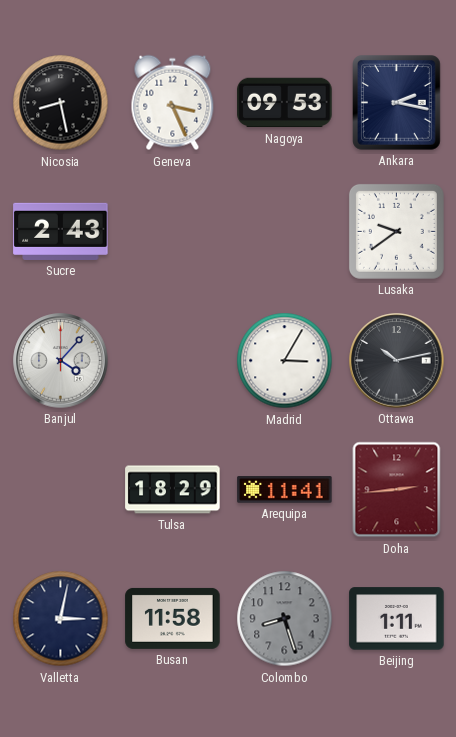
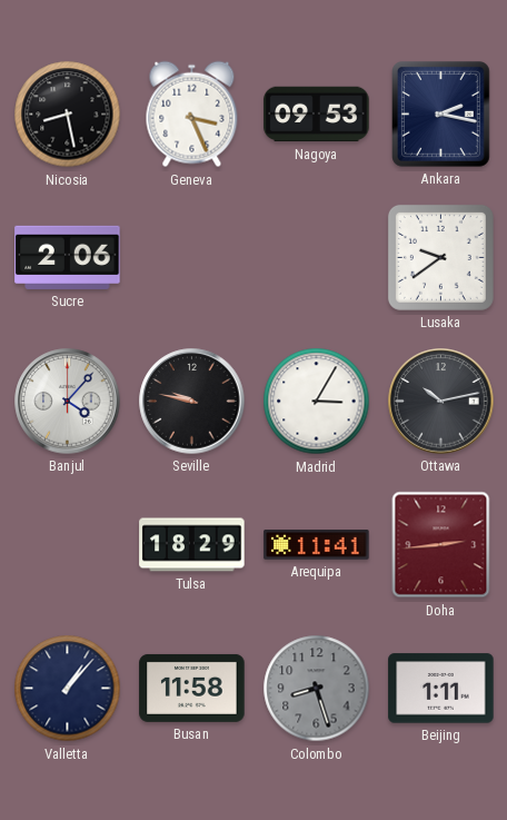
Sucre: 2:43 -> 2:06
Seville: none -> 9:47
Valletta: 3:02 -> 1:07
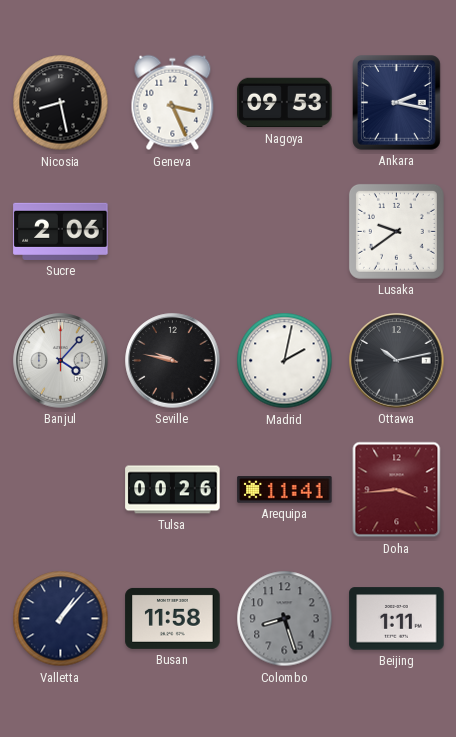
Madrid: 3:05 -> 2:02
Tulsa: 18:29 -> 00:26
Doha: 2:44 -> 3:44
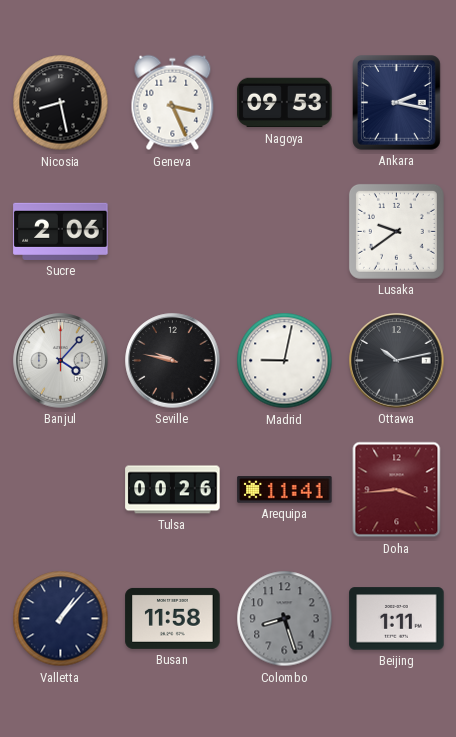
Madrid: 2:02 -> 9:02
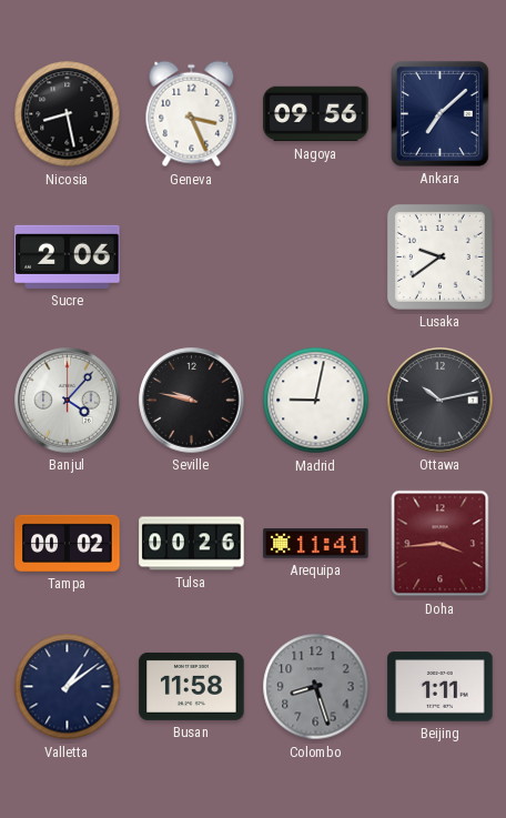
Nagoya: 09:53 -> 09:56
Ankara: 2:17 -> 7:08
Tampa: none -> 00:02
Valletta: 1:07 -> 1:09
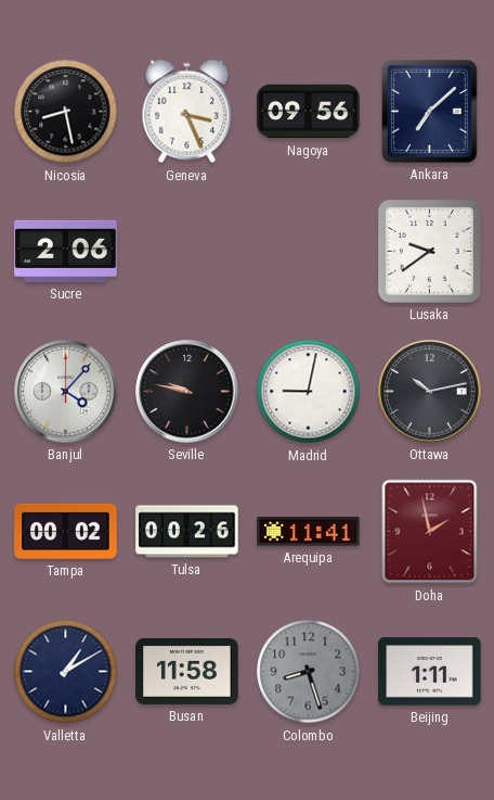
Doha: 3:44 -> 1:58
Valletta: 1:09 -> 1:10
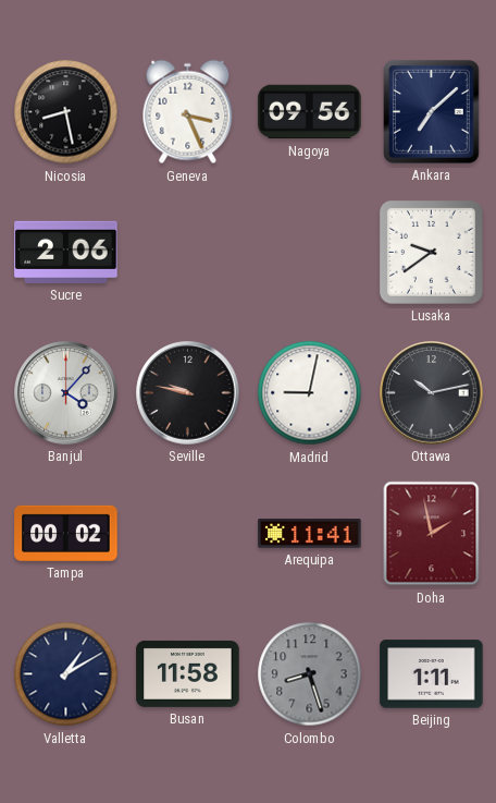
Tulsa: 00:26 -> none
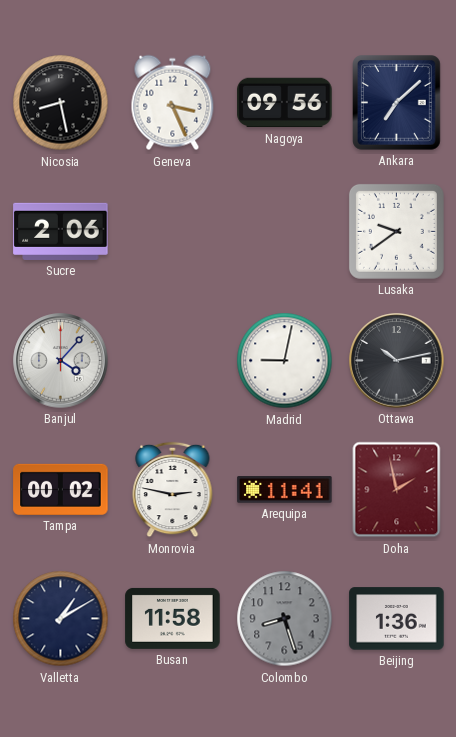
Seville: 9:47 -> none
Monrovia: none -> 2:47
Beijing: 1:11 -> 1:36
